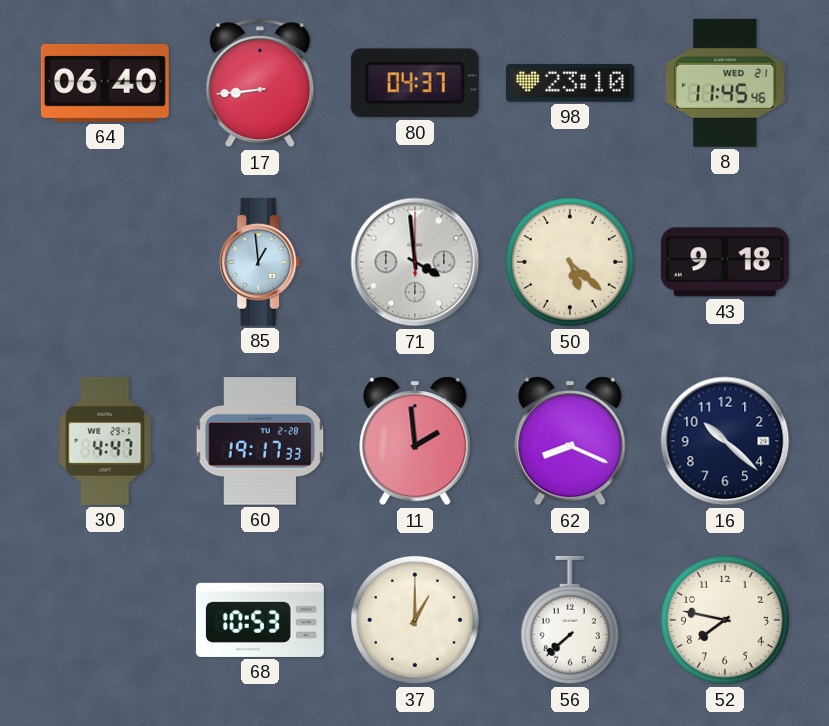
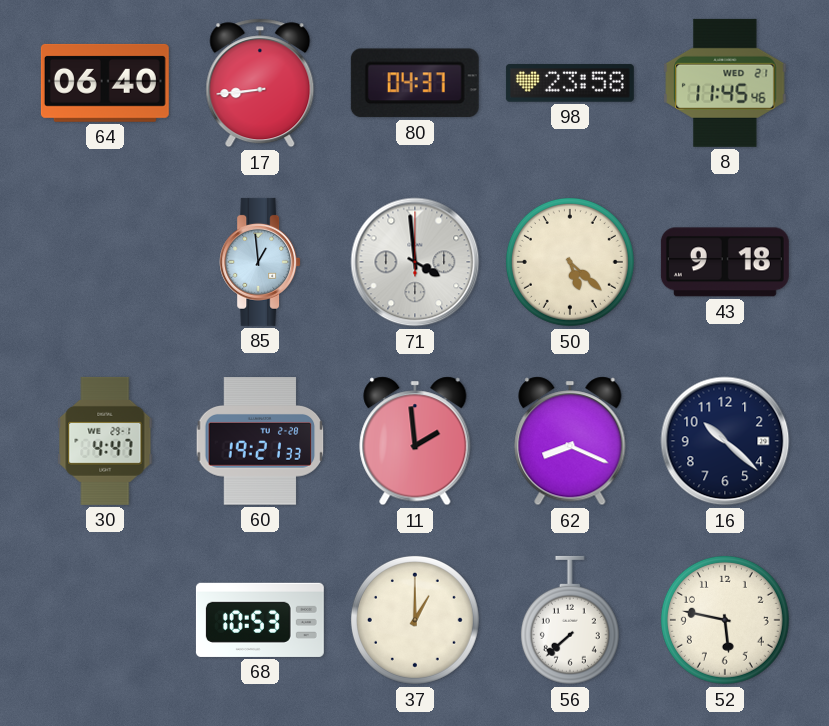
98: 23:10 -> 23:58
60: 19:17 -> 19:21
52: 7:47 -> 5:47
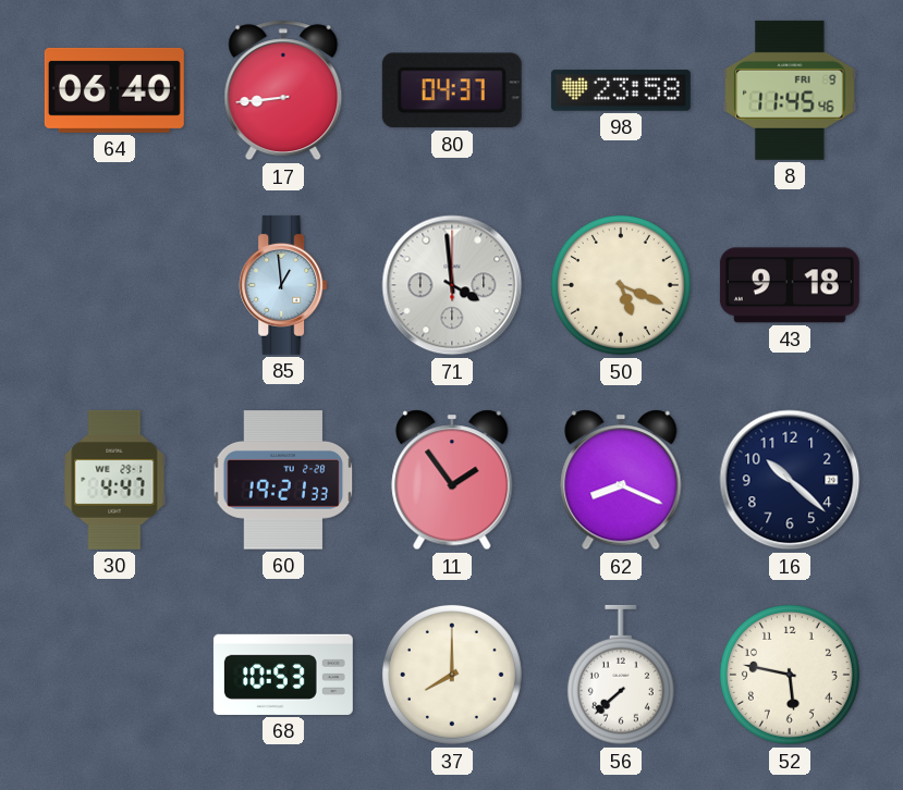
8 date: WED 21 -> FRI 9
50: 5:22 -> 5:19
11: 1:59 -> 1:54
37: 1:00 -> 8:00
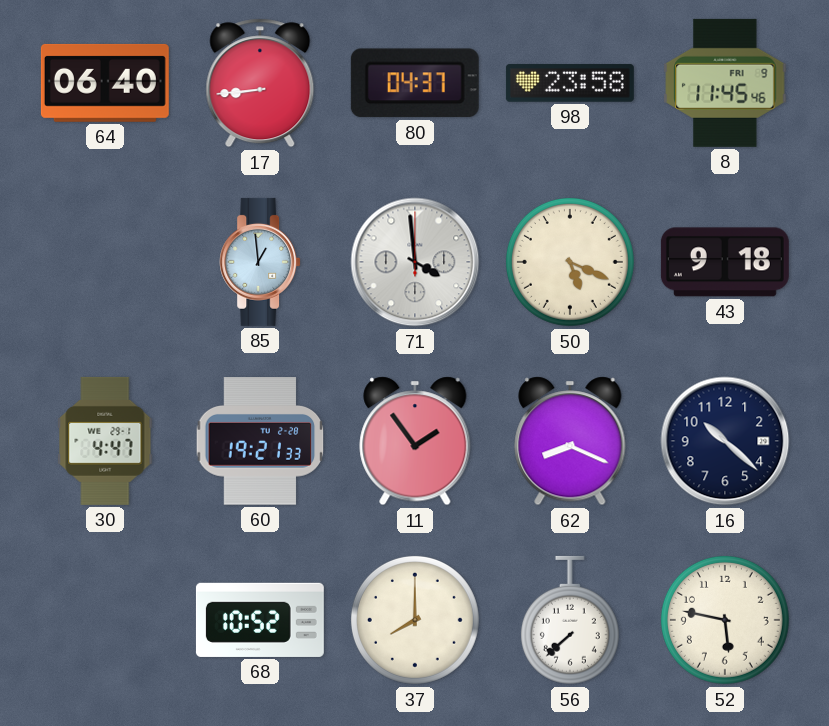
68: 10:53 -> 10:52
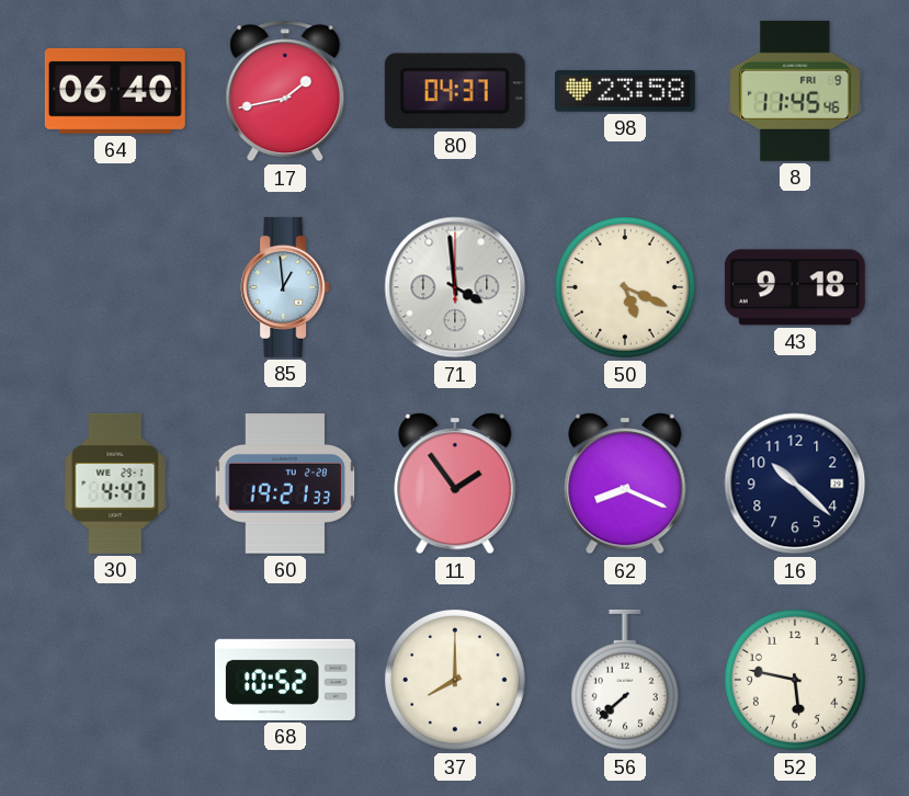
17: 8:44 -> 1:43
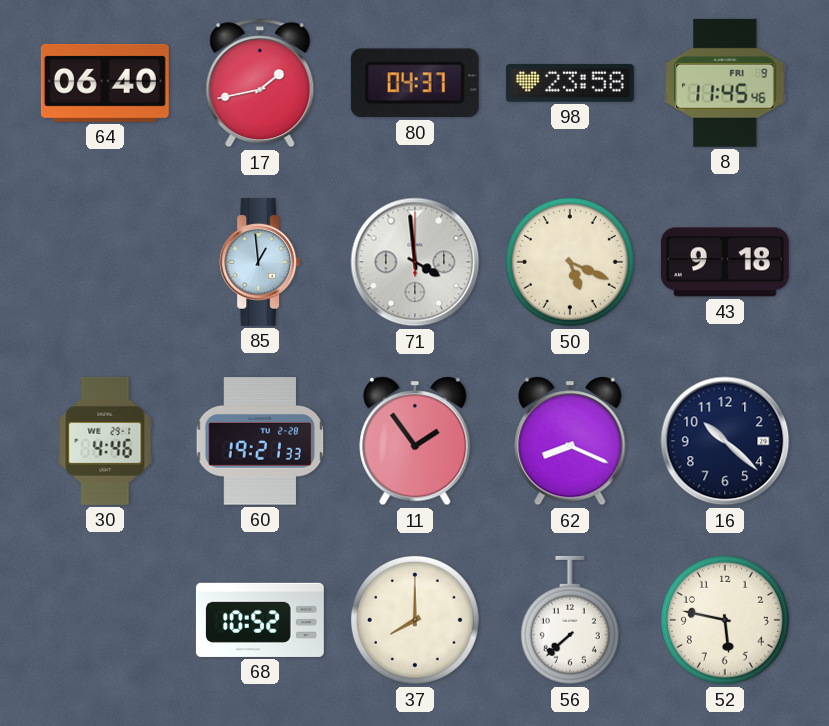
30: 4:47 -> 4:46
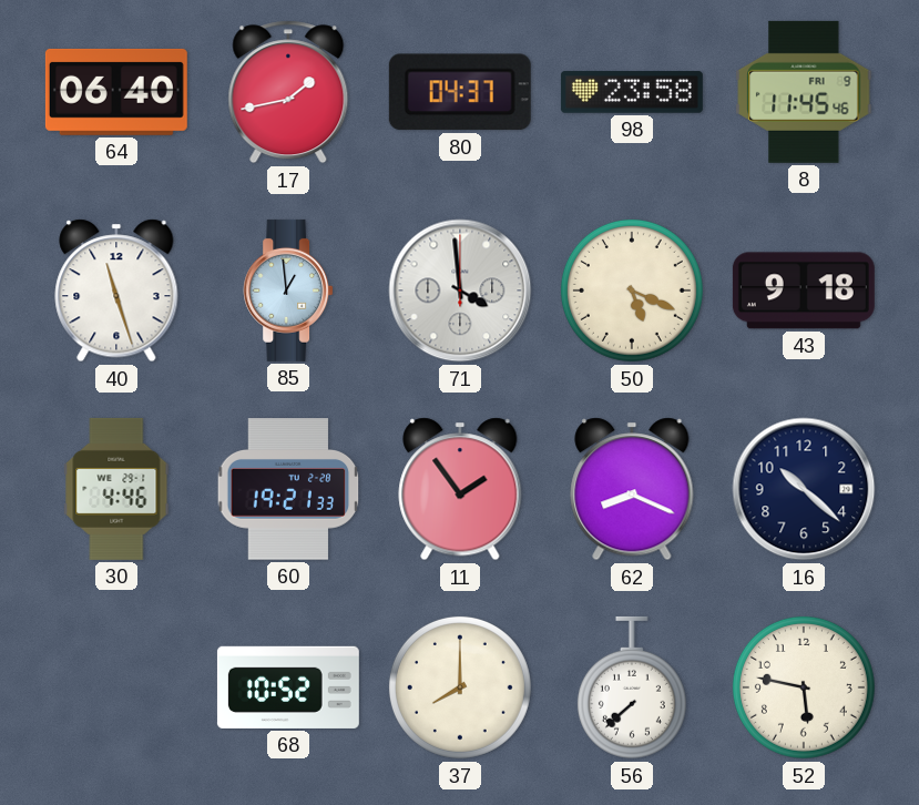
40: none -> 11:27
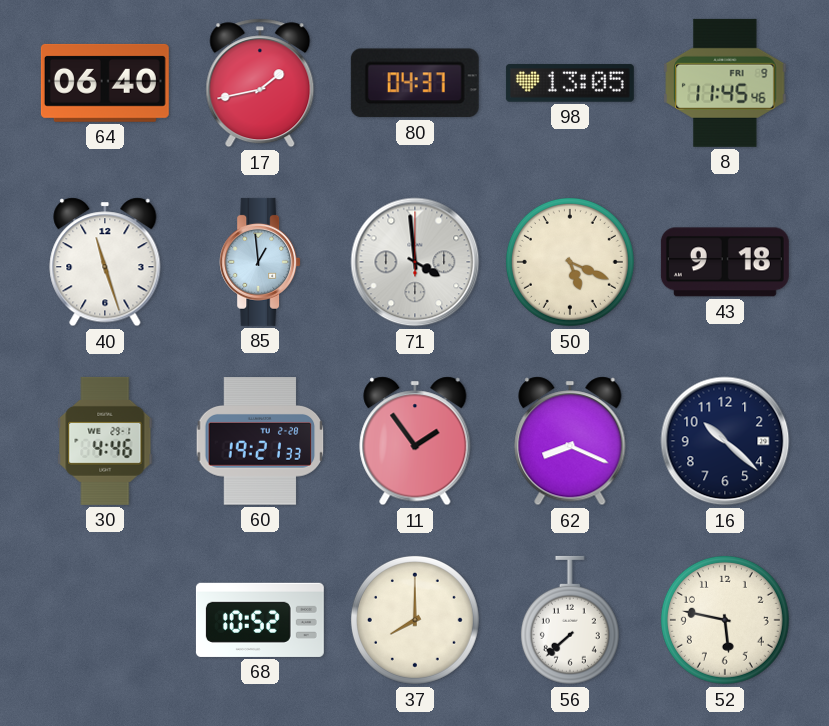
98: 23:58 -> 13:05
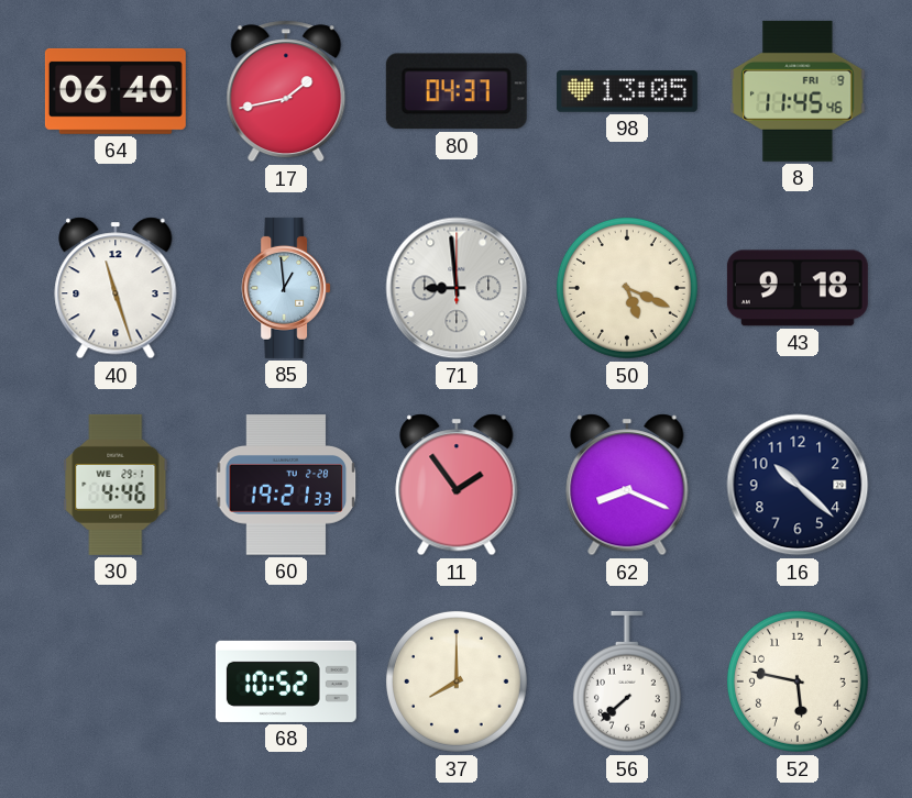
71: 3:59 -> 8:59
